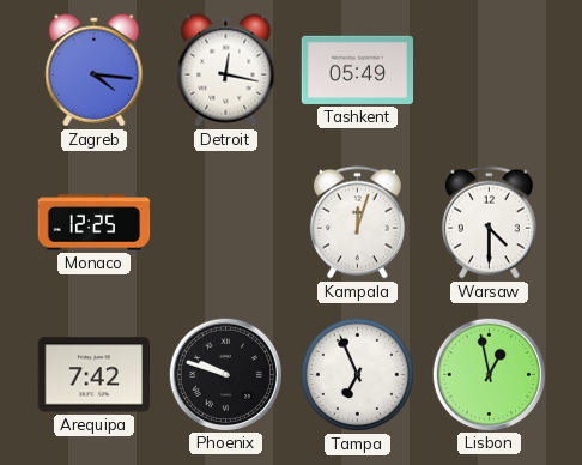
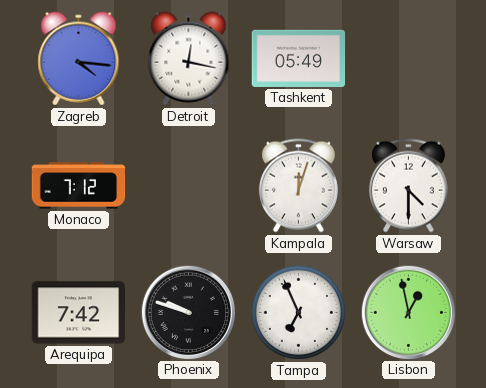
Monaco: 12:25 -> 7:12
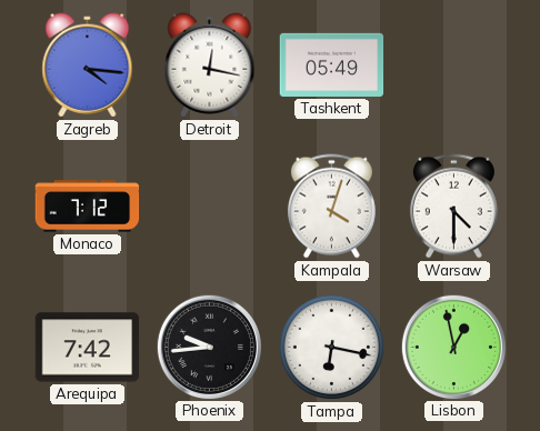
Kampala: 12:03 -> 4:03
Phoenix: 9:48 -> 9:44
Tampa: 6:56 -> 6:17
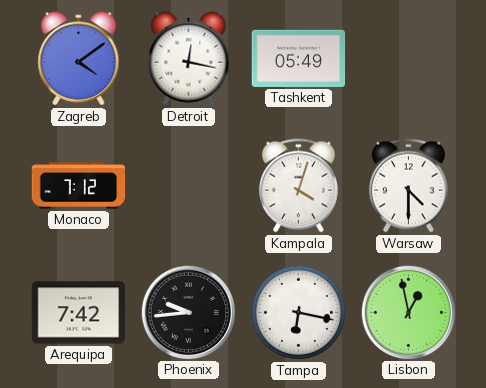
Zagreb: 4:16 -> 4:09
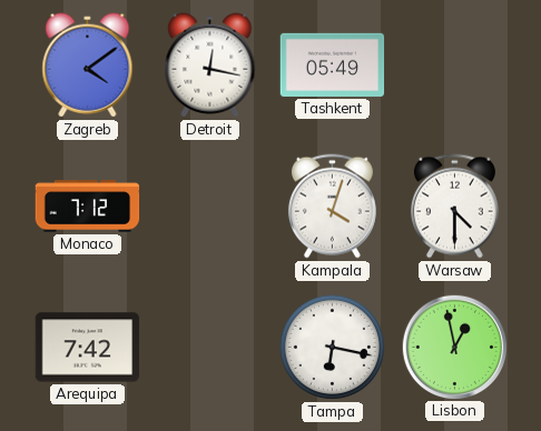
Phoenix: 9:44 -> none
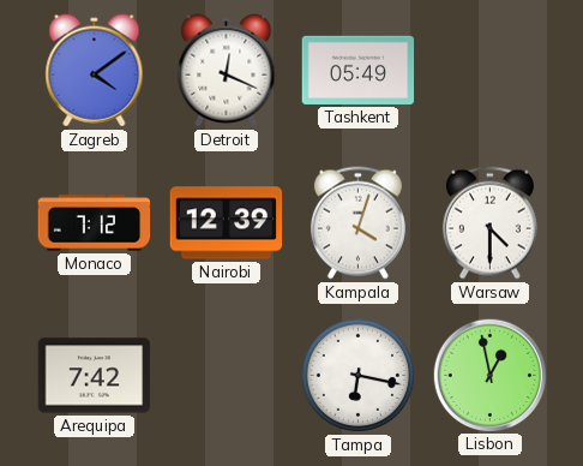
Detroit: 12:17 -> 12:19
Nairobi: none -> 12:39
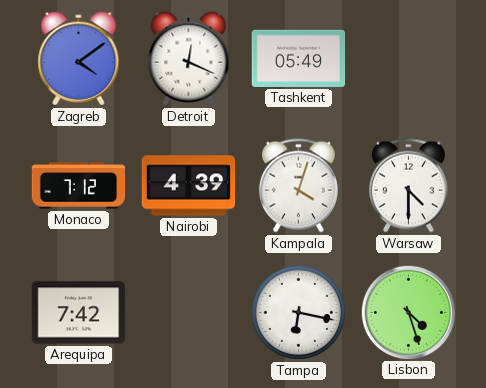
Nairobi: 12:39 -> 4:39
Lisbon: 12:58 -> 4:27
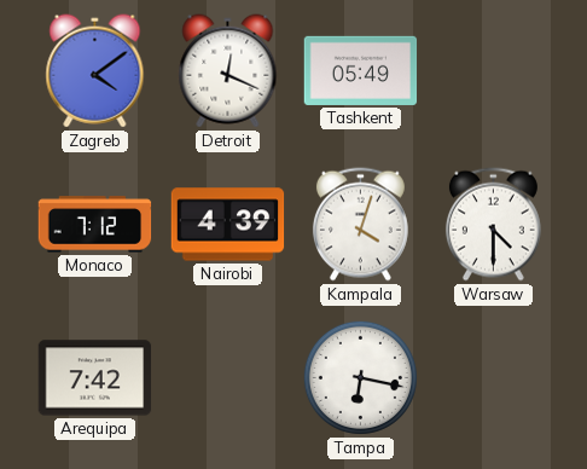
Lisbon: 4:27 -> none
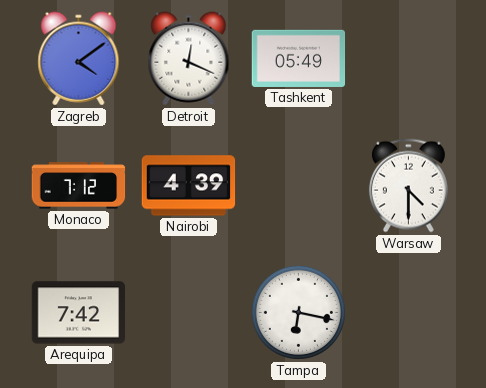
Kampala: 4:03 -> none
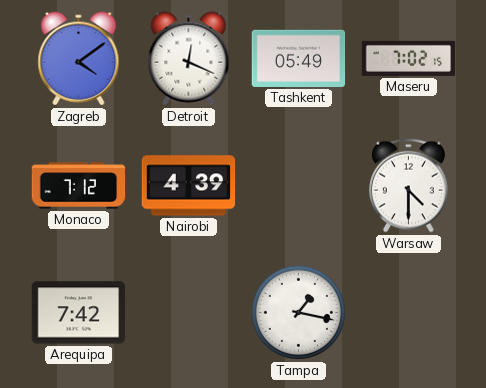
Maseru: none -> 7:02
Tampa: 6:17 -> 1:17
